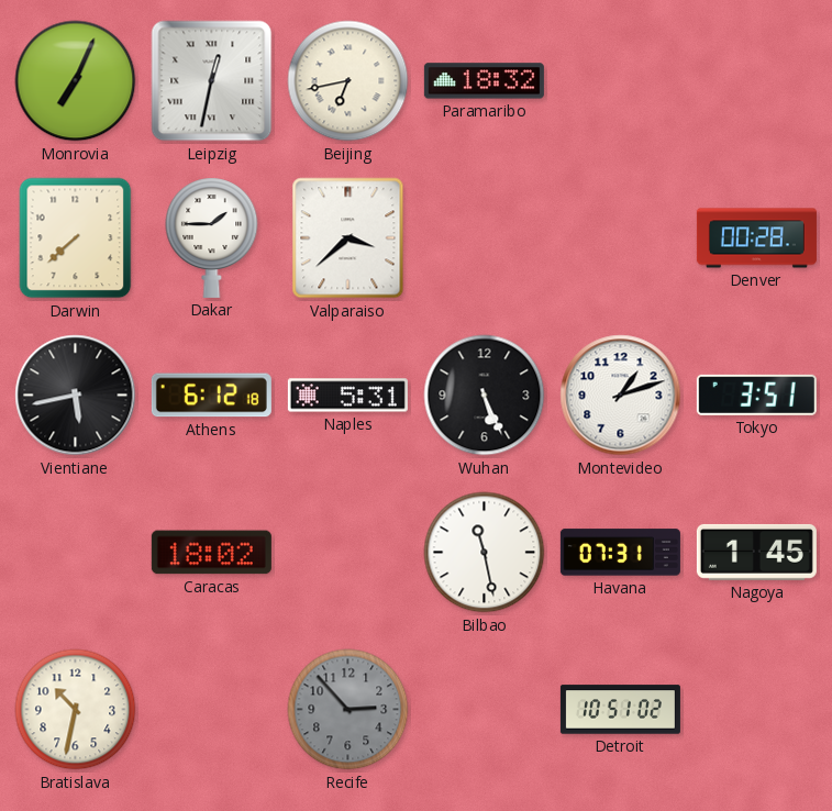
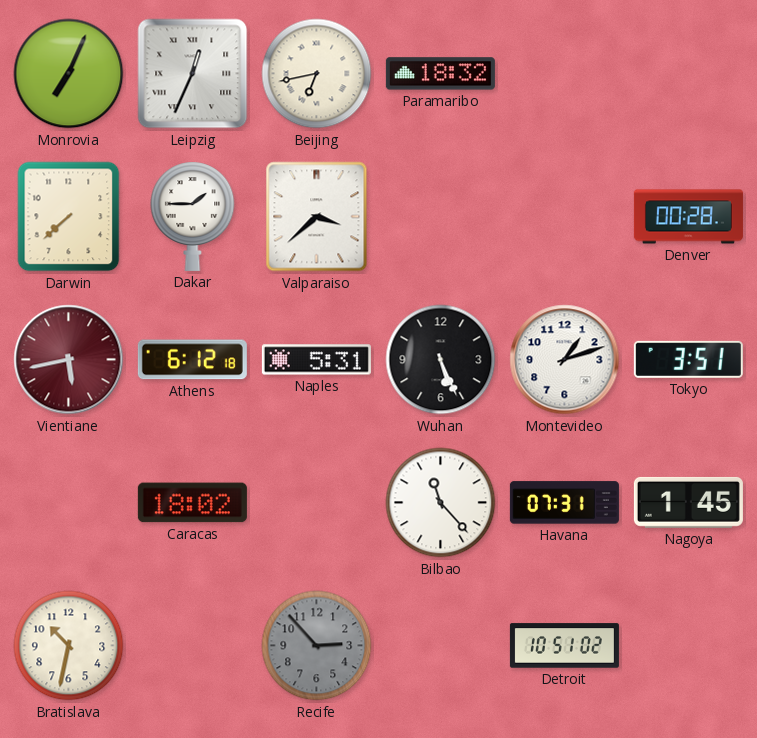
Leipzig: 12:32 -> 12:34
Vientiane dial: black -> burgundy
Bilbao: 11:28 -> 11:23
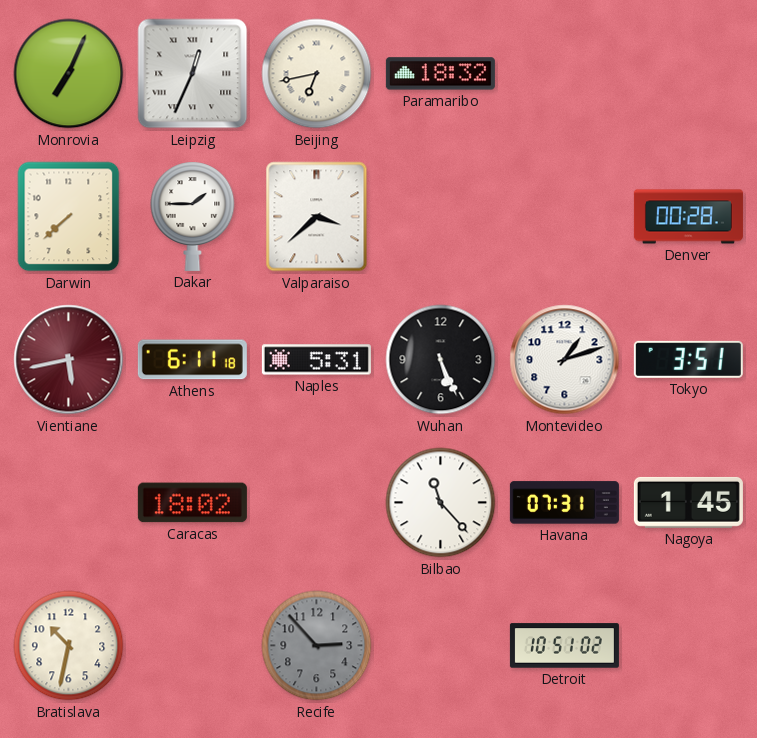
Athens: 6:12 -> 6:11
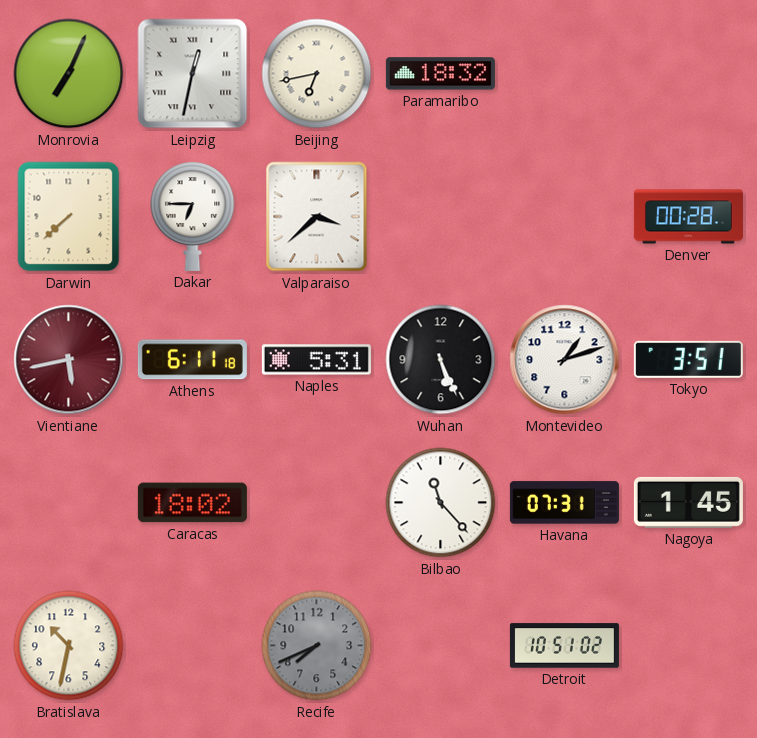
Leipzig: 12:34 -> 12:32
Dakar: 1:45 -> 6:45
Recife: 2:53 -> 7:41
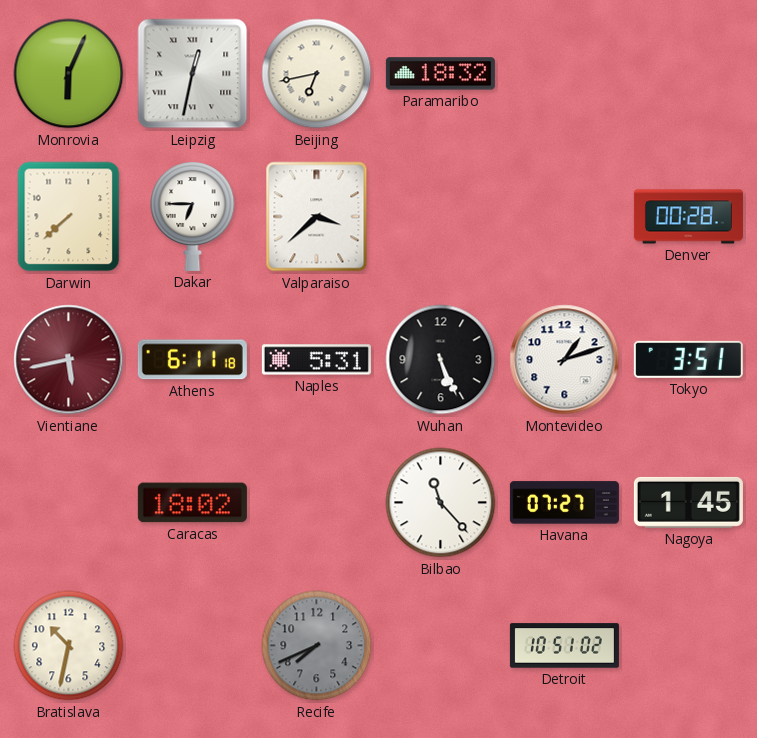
Monrovia: 7:04 -> 6:04
Havana: 07:31 -> 07:27
